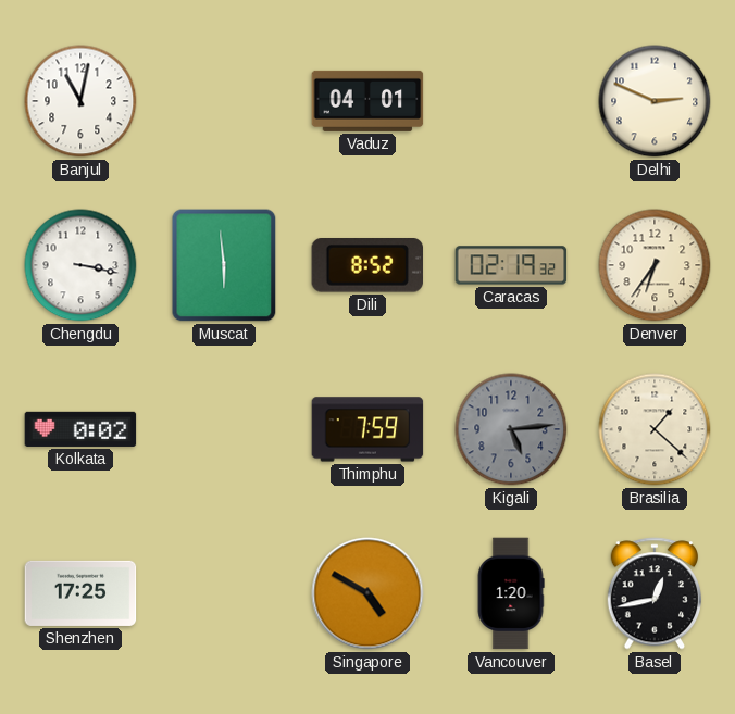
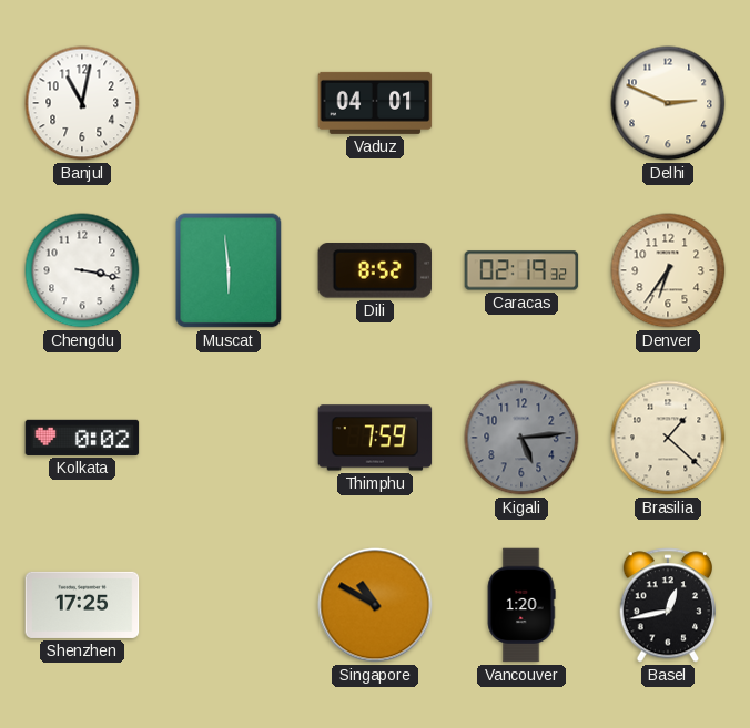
Singapore: 4:50 -> 10:50
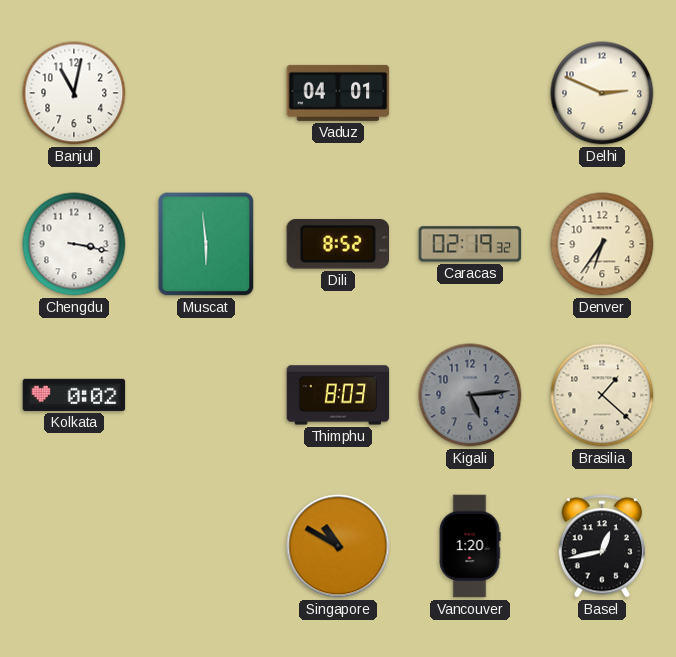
Thimphu: 7:59 -> 8:03
Shenzhen: 17:25 -> none
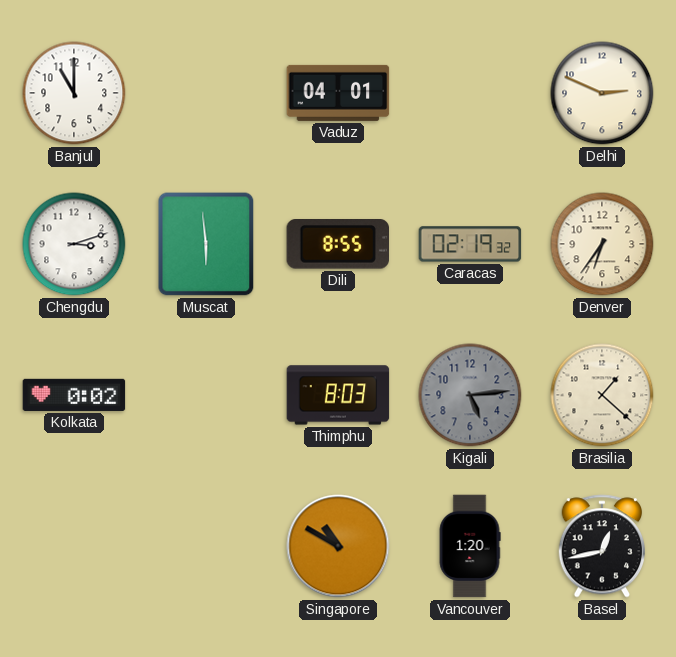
Banjul: 11:02 -> 11:00
Chengdu: 3:17 -> 3:12
Dili: 8:52 -> 8:55
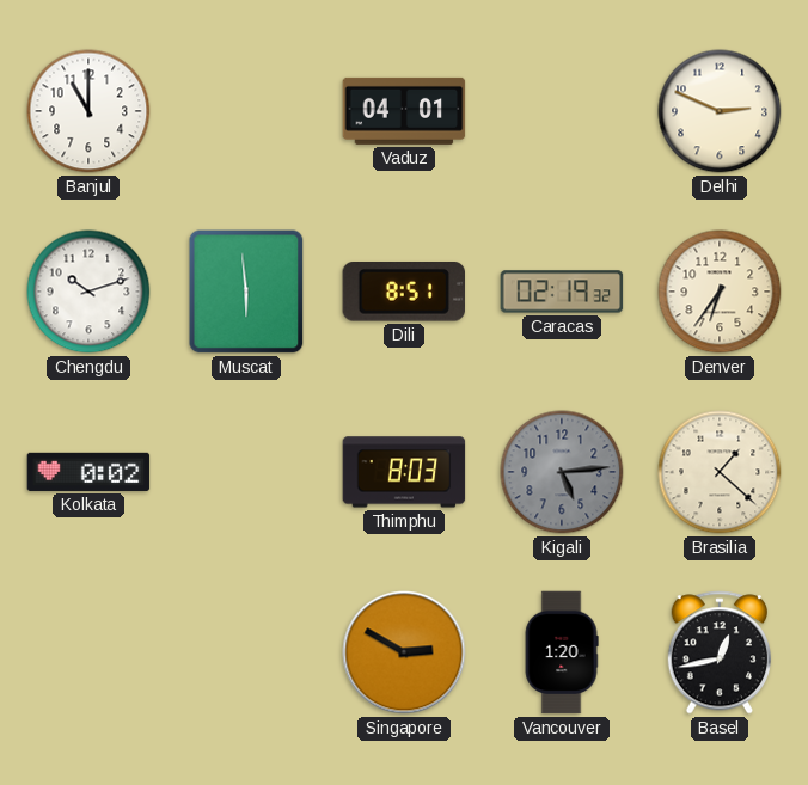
Chengdu: 3:12 -> 10:12
Dili: 8:55 -> 8:51
Singapore: 10:50 -> 2:50
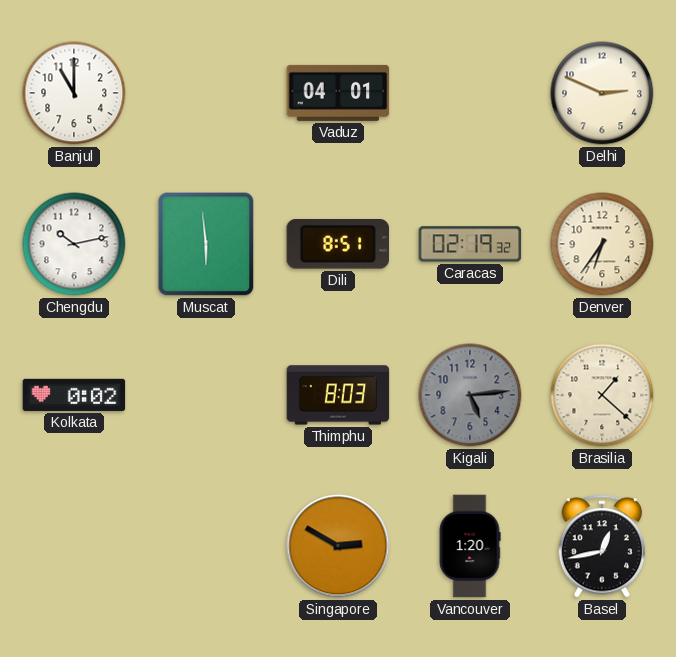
Chengdu: 10:12 -> 10:13
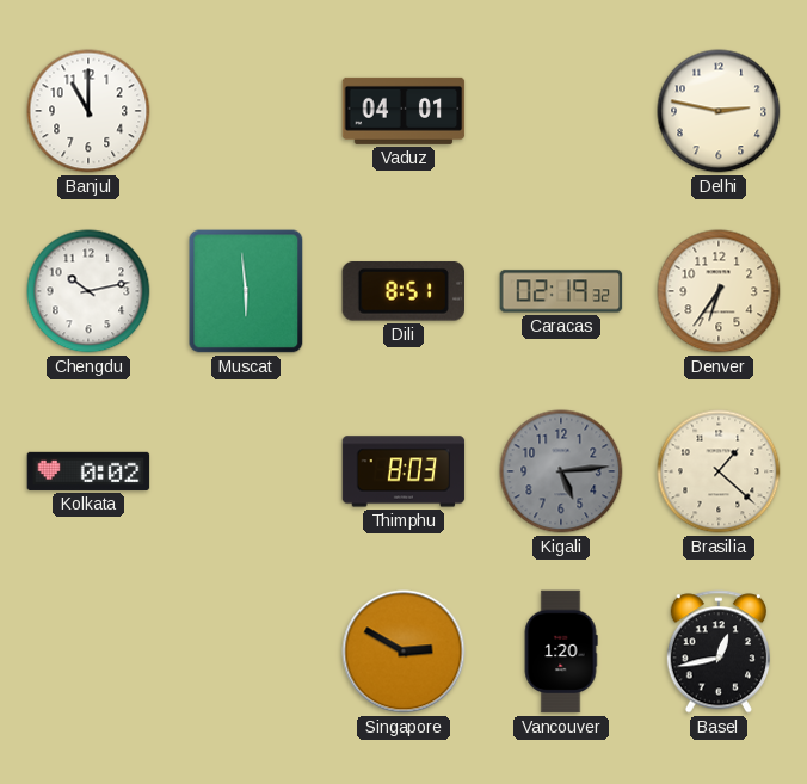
Delhi: 2:49 -> 2:47
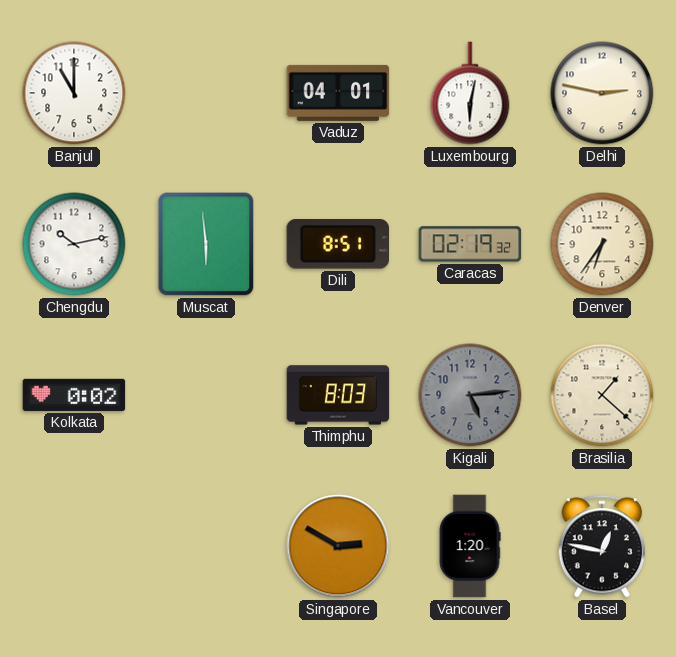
Luxembourg: none -> 6:02
Basel: 12:43 -> 12:47
